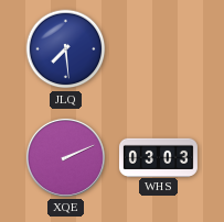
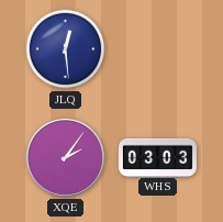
JLQ: 7:29 -> 12:29
XQE: 2:11 -> 2:06
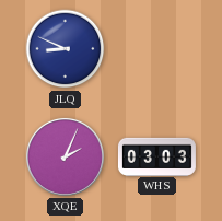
JLQ: 12:29 -> 8:49
XQE: 2:06 -> 2:04
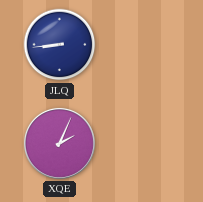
JLQ: 8:49 -> 8:44
WHS: 03:03 -> none
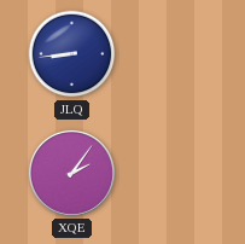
XQE: 2:04 -> 2:06
